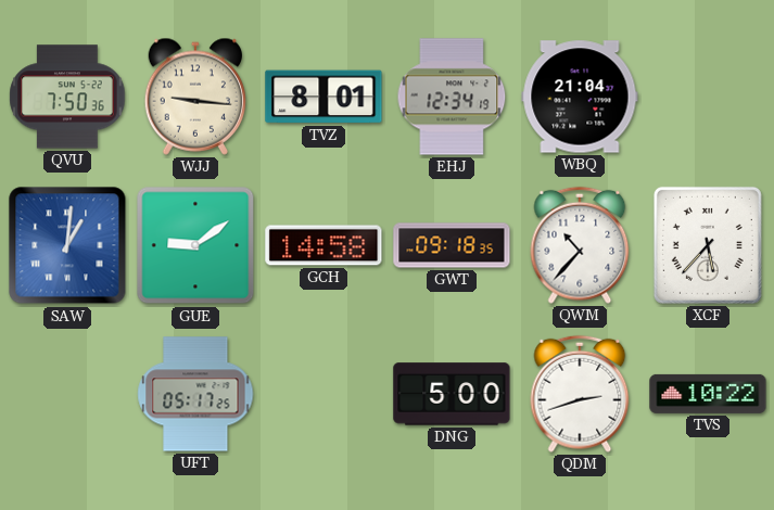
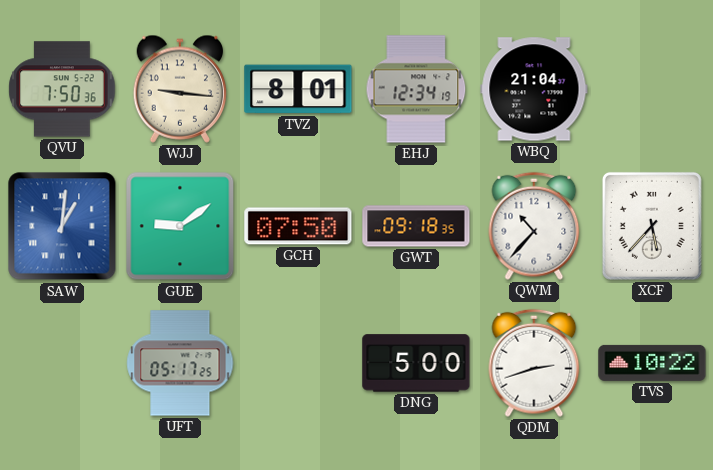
GCH: 14:58 -> 07:50
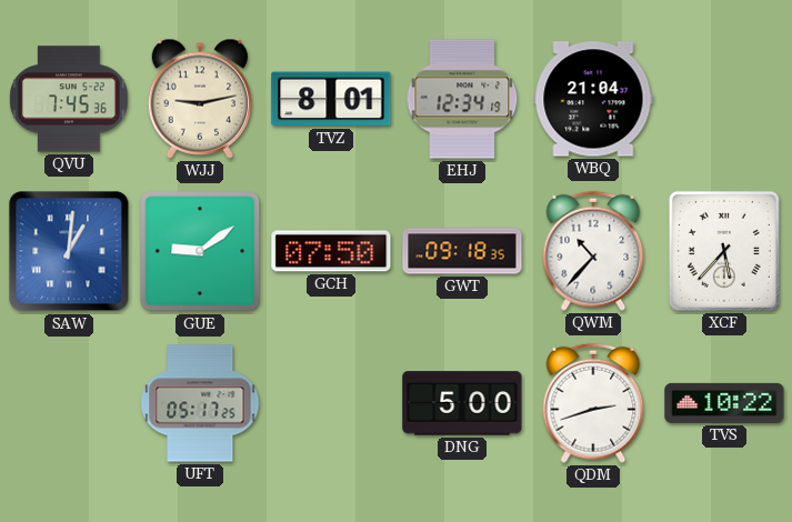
QVU: 7:50 -> 7:45
WJJ: 9:16 -> 9:13
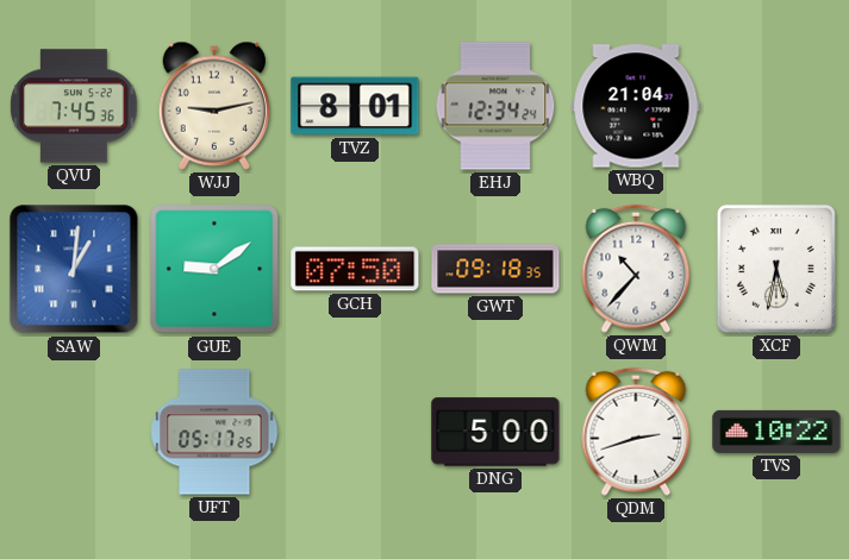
EHJ: 12:34:19 -> 12:34:24
XCF: 5:37 -> 5:32
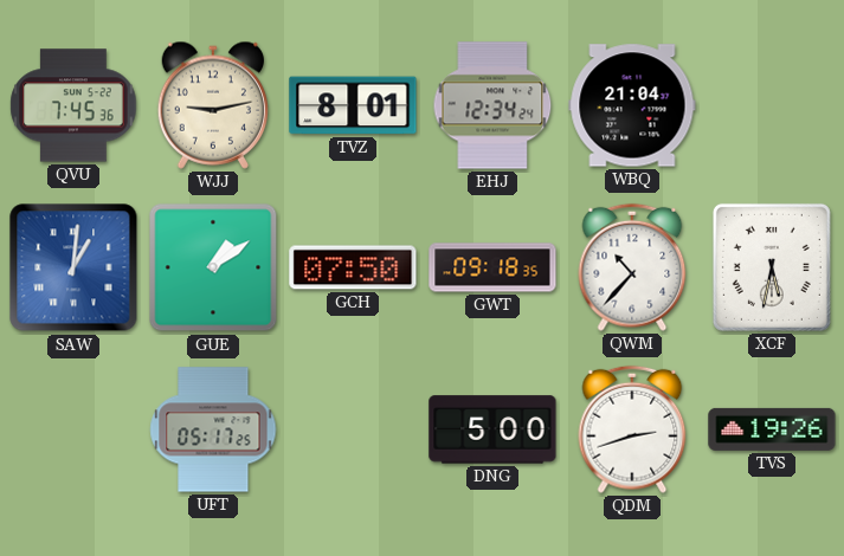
GUE: 9:09 -> 1:09
TVS: 10:22 -> 19:26
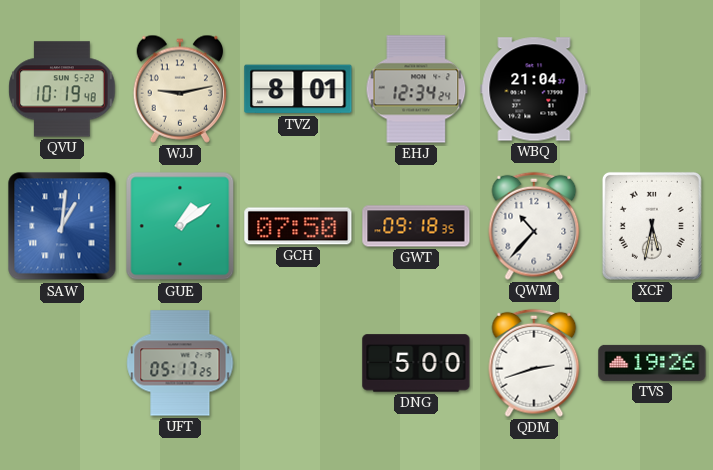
QVU: 7:45 -> 10:19
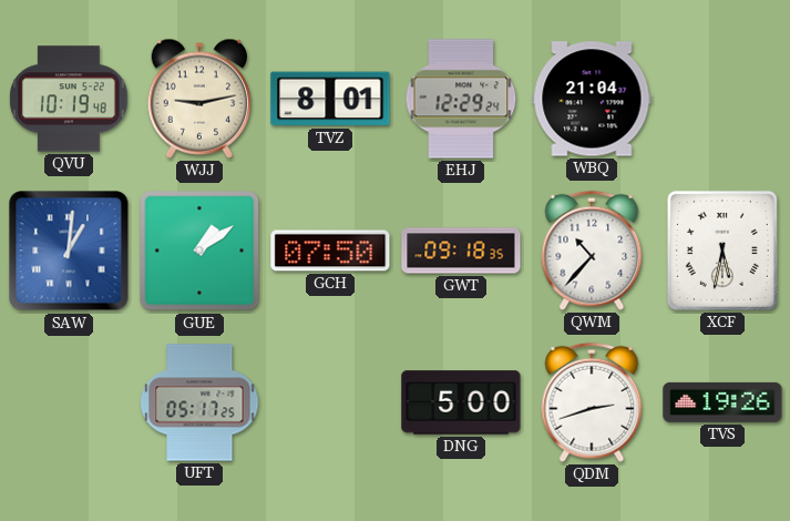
EHJ: 12:34 -> 12:29
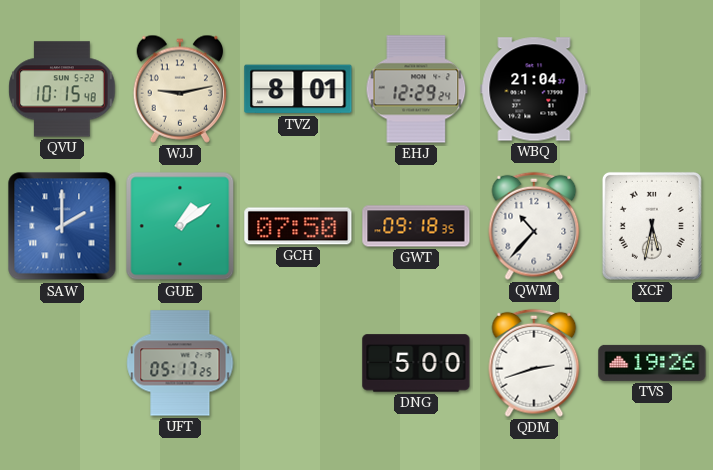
QVU: 10:19 -> 10:15
SAW: 1:01 -> 2:00
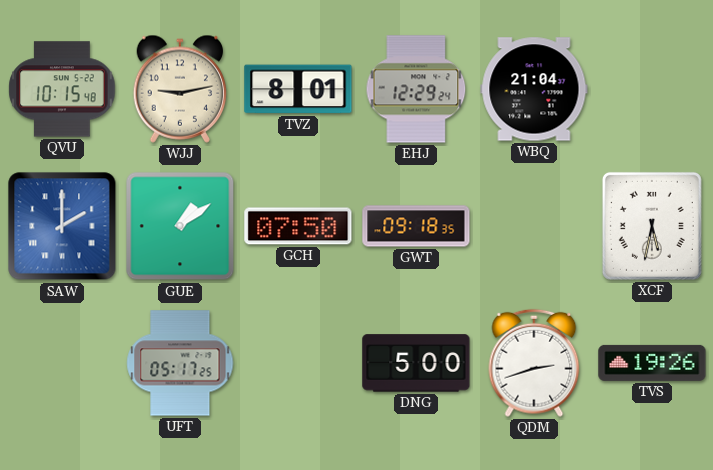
QWM: 10:37 -> none
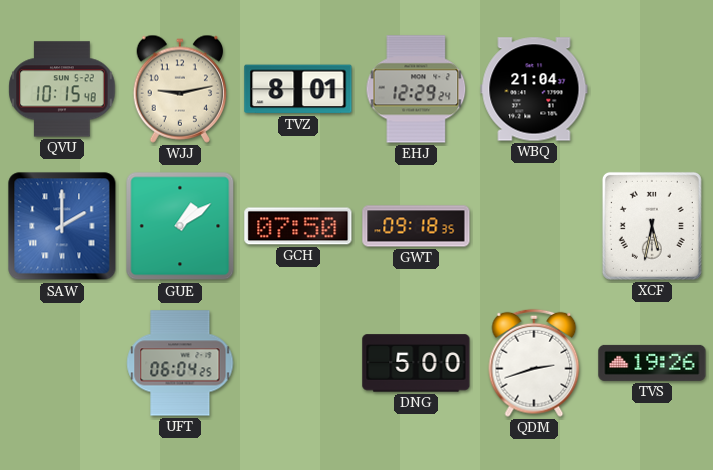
UFT: 05:17 -> 06:04
